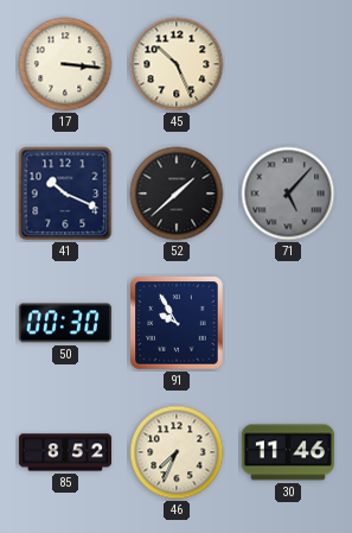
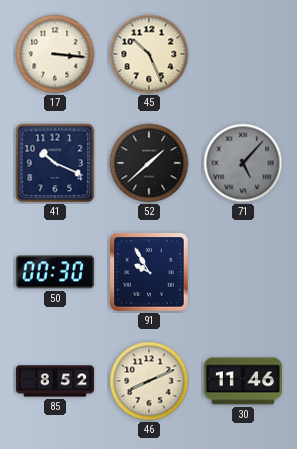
46: 7:34 -> 8:11
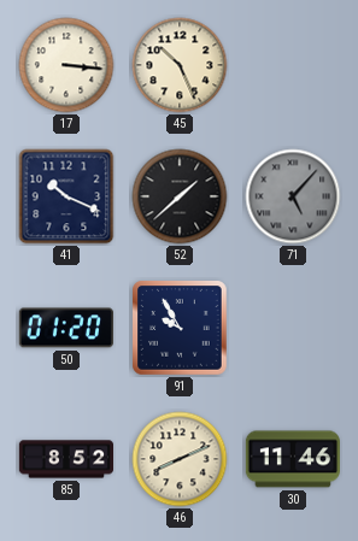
50: 00:30 -> 01:20
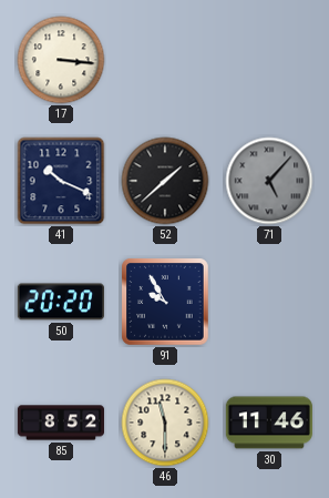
45: 10:26 -> none
50: 01:20 -> 20:20
46: 8:11 -> 11:30
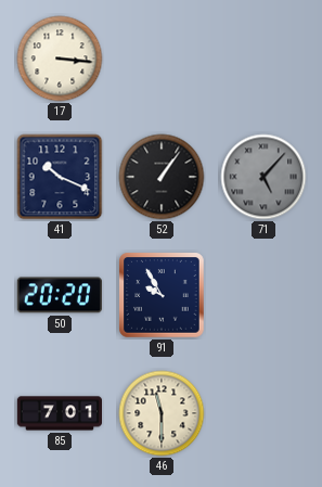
52: 1:38 -> 1:06
85: 8:52 -> 7:01
30: 11:46 -> none
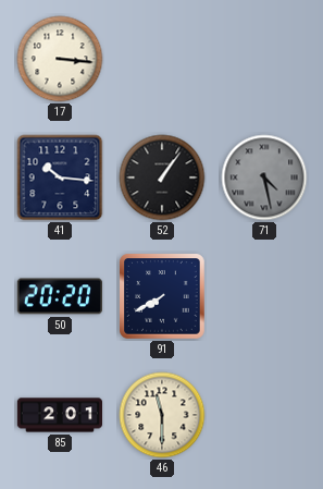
41: 10:19 -> 10:16
71: 5:07 -> 4:28
91: 9:55 -> 7:40
85: 7:01 -> 2:01
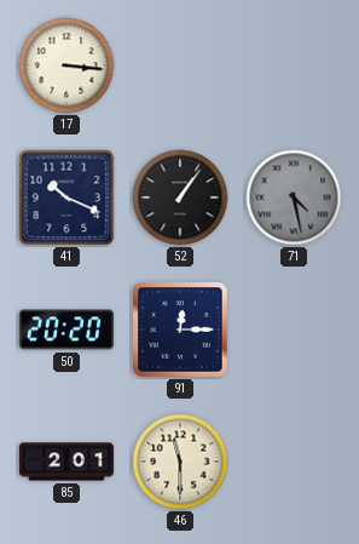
41: 10:16 -> 10:19
91: 7:40 -> 12:15
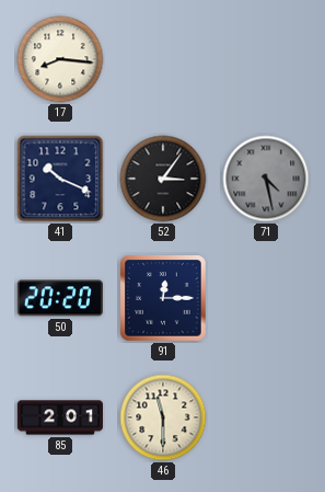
17: 3:16 -> 8:16
52: 1:06 -> 3:06
